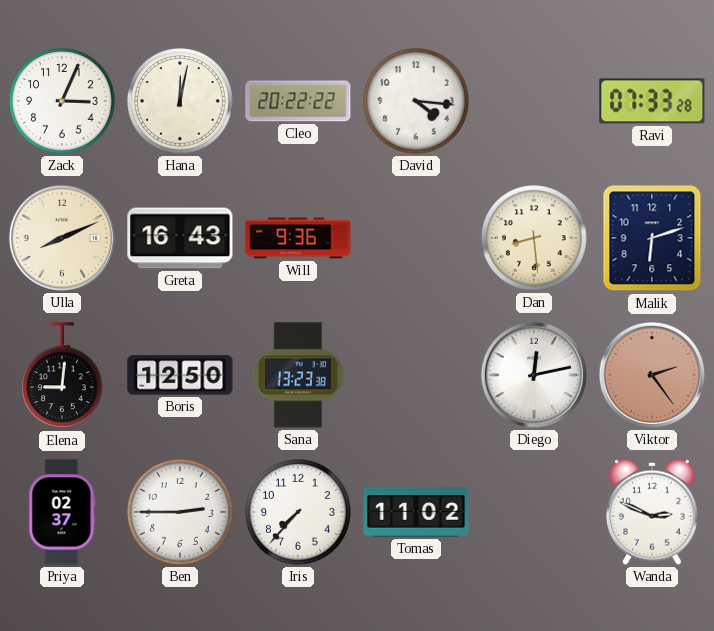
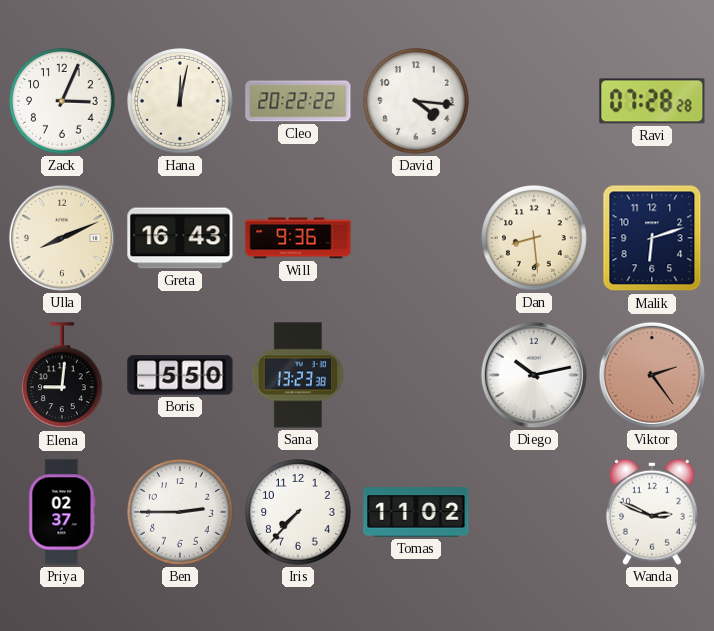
Ravi: 07:33 -> 07:28
Boris: 12:50 -> 5:50
Diego: 12:13 -> 10:13
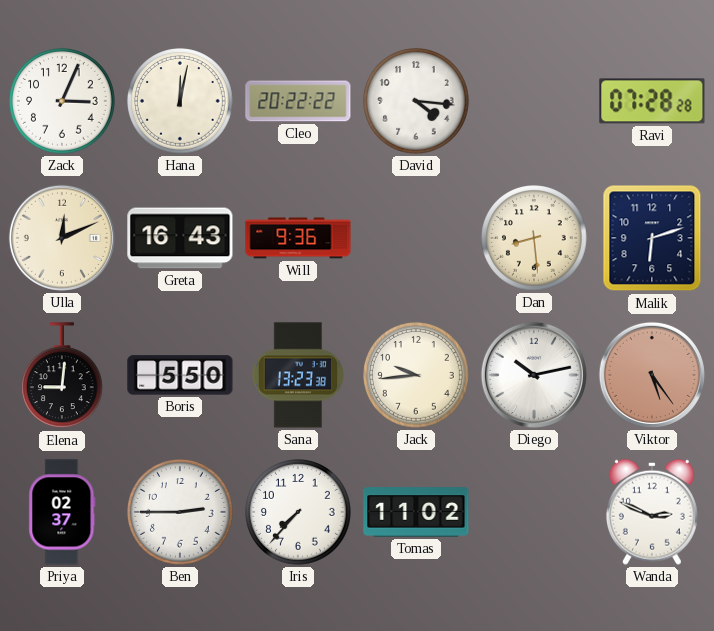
Ulla: 8:11 -> 12:11
Jack: none -> 9:44
Viktor: 2:24 -> 5:24
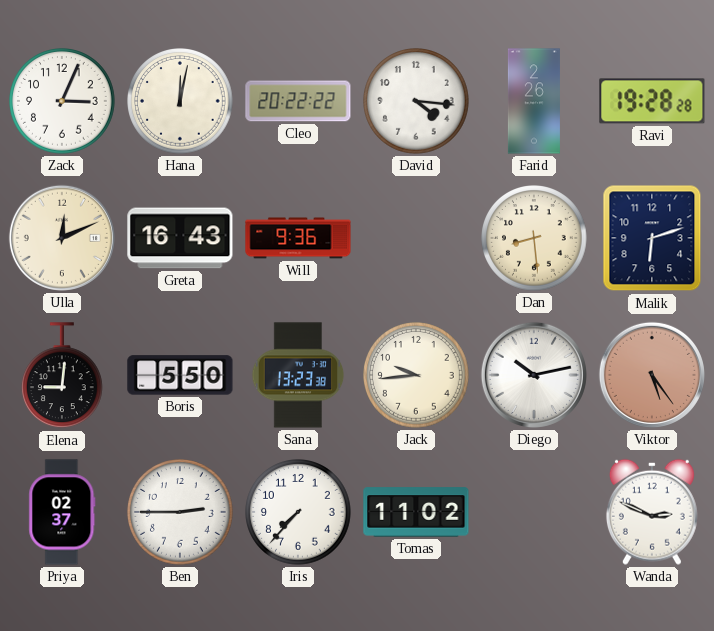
Farid: none -> 2:26
Ravi: 07:28 -> 19:28
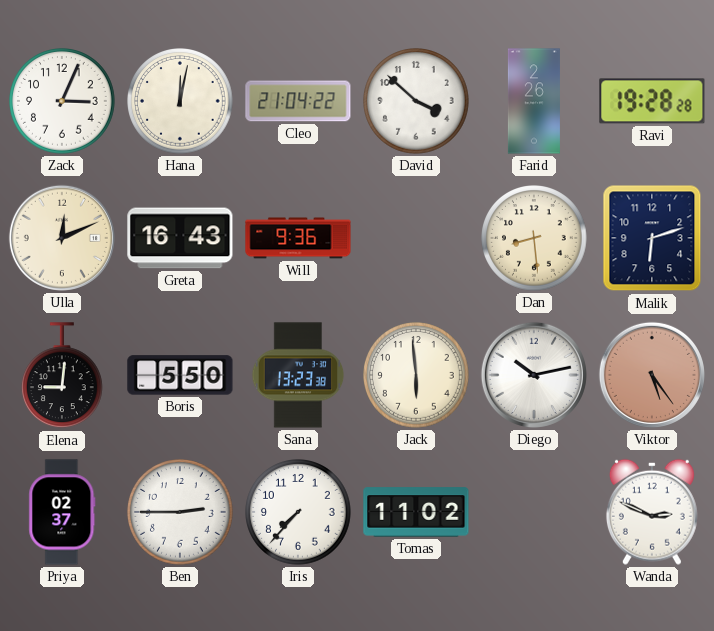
Cleo: 20:22 -> 21:04
David: 4:16 -> 3:52
Jack: 9:44 -> 5:59
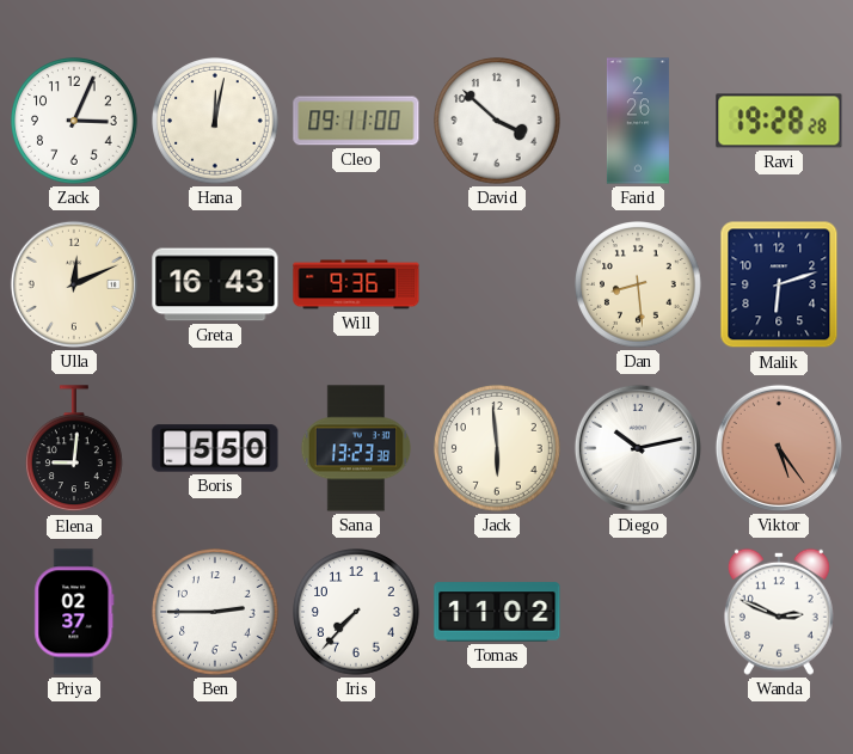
Cleo: 21:04 -> 09:11
